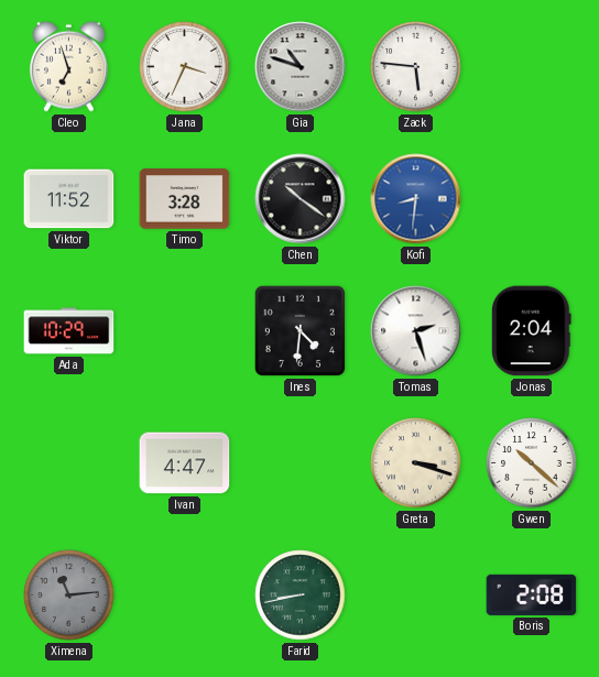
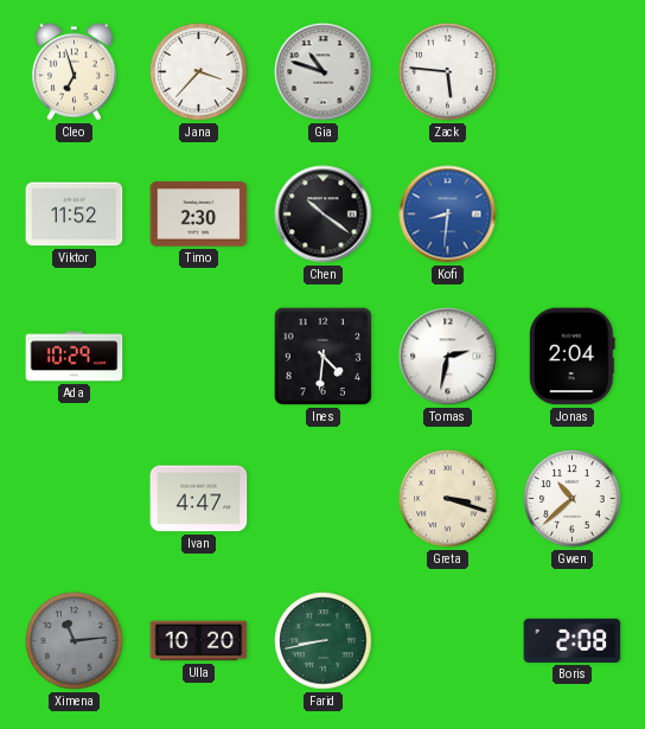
Jana: 3:34 -> 3:37
Timo: 3:28 -> 2:30
Tomas: 2:27 -> 2:32
Gwen: 10:22 -> 10:38
Ulla: none -> 10:20
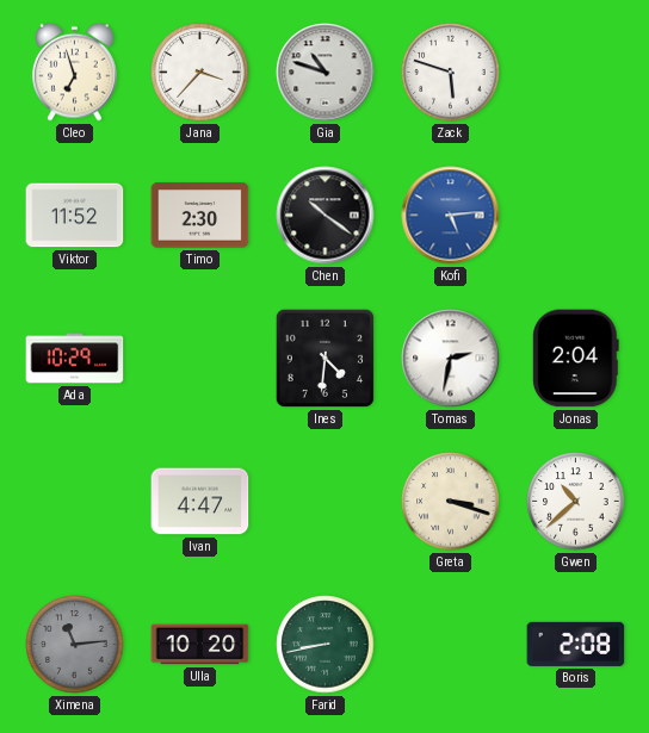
Zack: 5:46 -> 5:48
Kofi: 8:31 -> 5:14
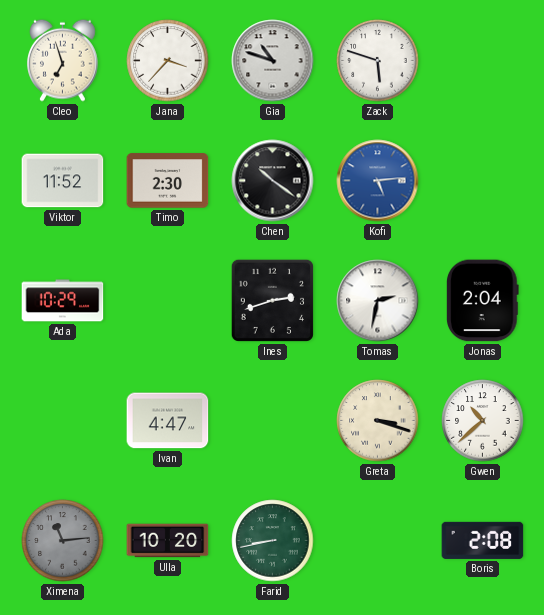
Ines: 4:31 -> 2:42
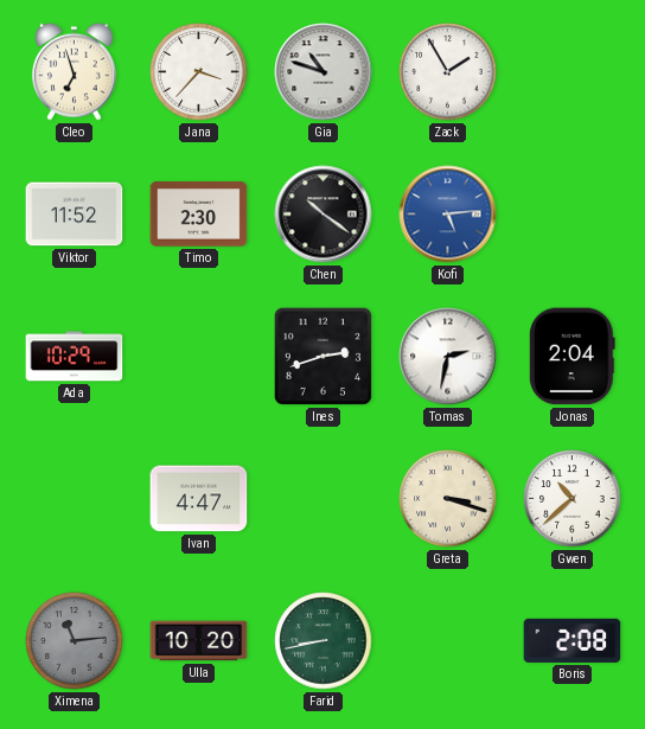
Zack: 5:48 -> 1:55
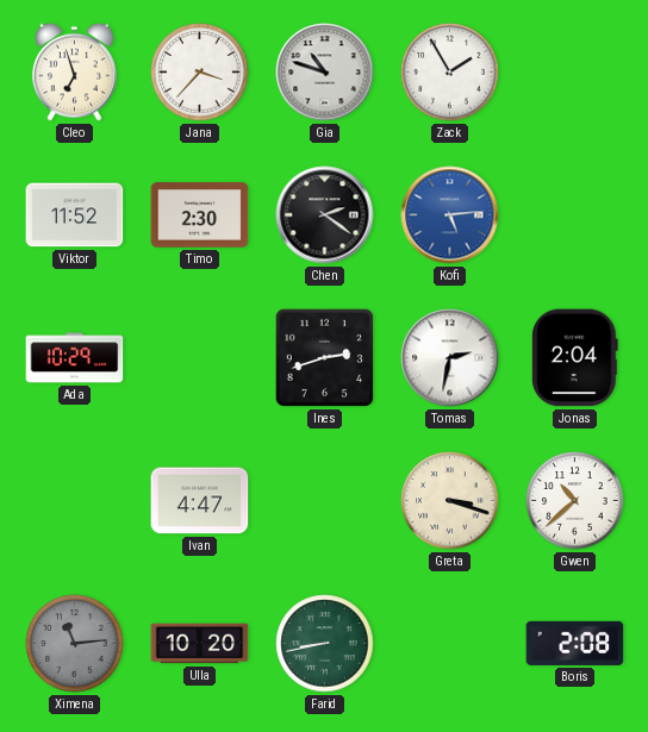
Chen: 10:21 -> 2:21
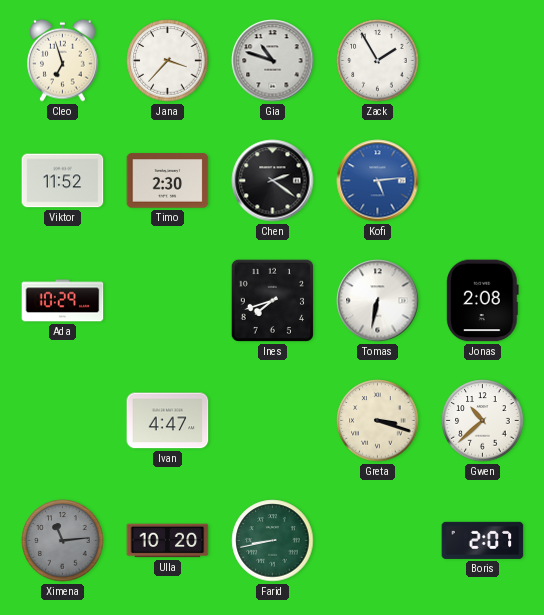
Ines: 2:42 -> 7:42
Tomas: 2:32 -> 6:32
Jonas: 2:04 -> 2:08
Boris: 2:08 -> 2:07
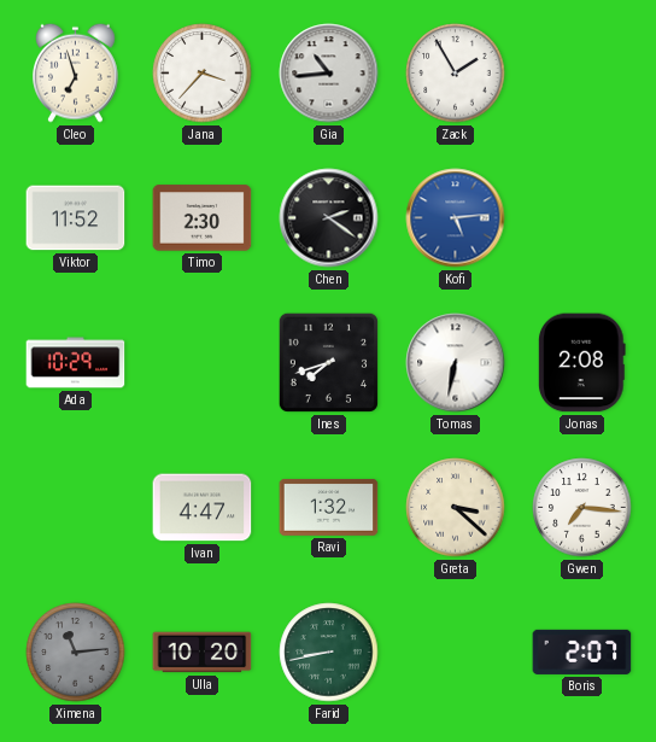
Gia: 10:48 -> 10:44
Ravi: none -> 1:32
Greta: 3:18 -> 3:22
Gwen: 10:38 -> 7:16
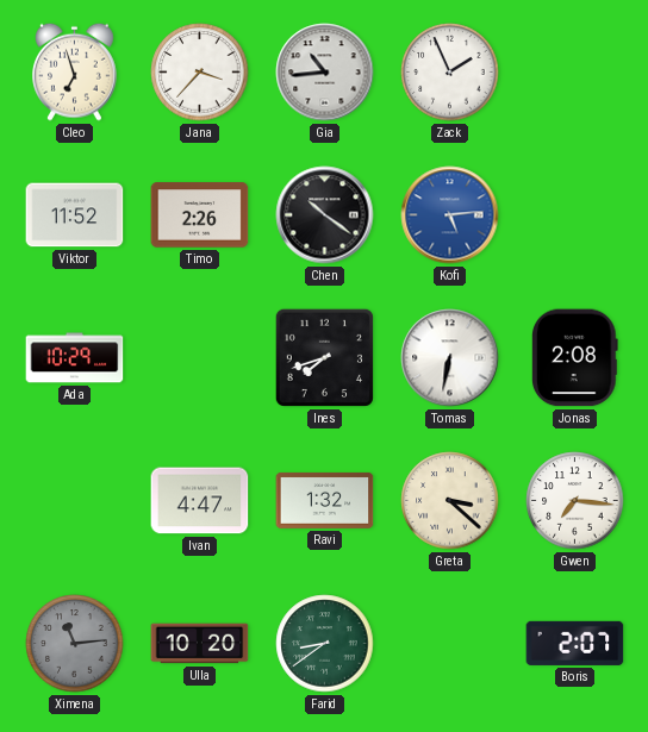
Zack: 1:55 -> 1:56
Timo: 2:30 -> 2:26
Chen: 2:21 -> 10:21
Farid: 8:43 -> 8:39
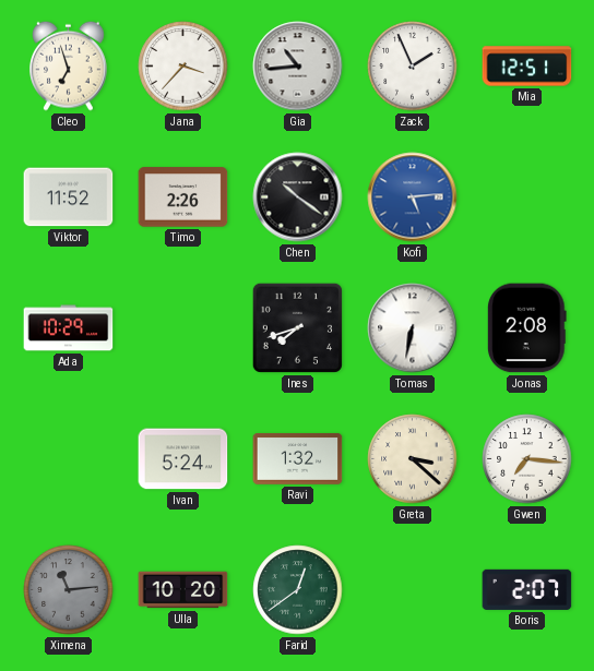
Mia: none -> 12:51
Ivan: 4:47 -> 5:24
Farid: 8:39 -> 12:39
